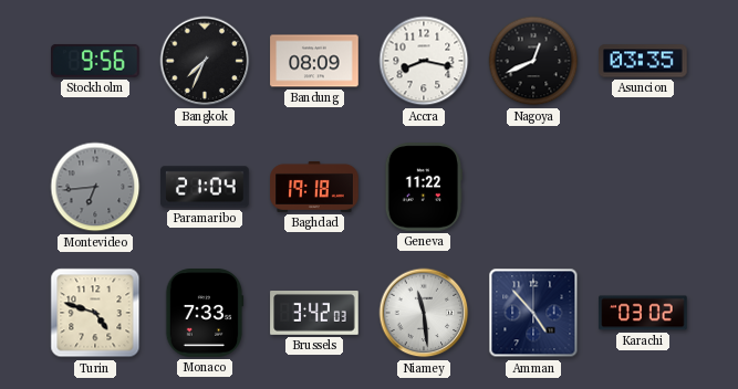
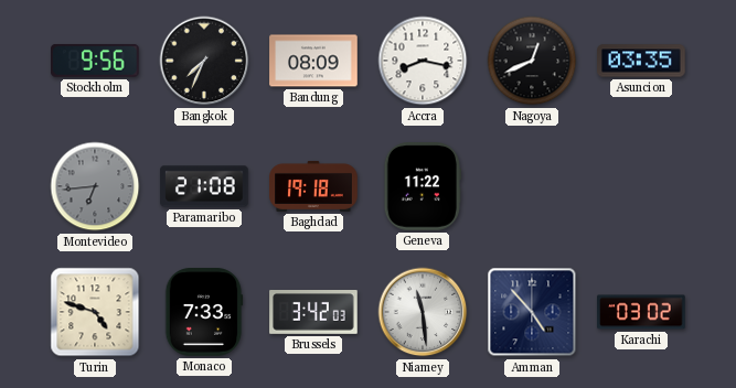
Paramaribo: 21:04 -> 21:08
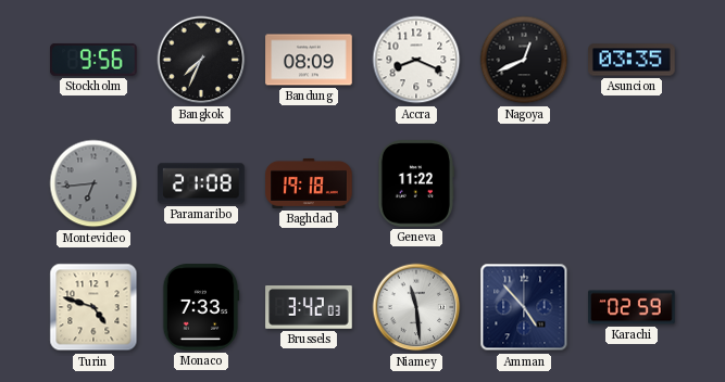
Accra: 8:17 -> 8:19
Karachi: 03:02 -> 02:59
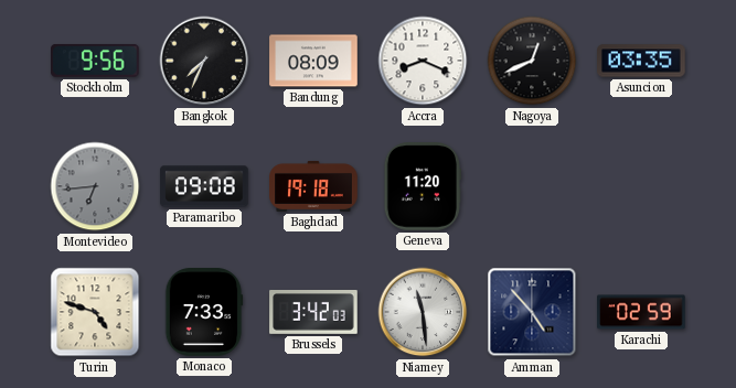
Paramaribo: 21:08 -> 09:08
Geneva: 11:22 -> 11:20
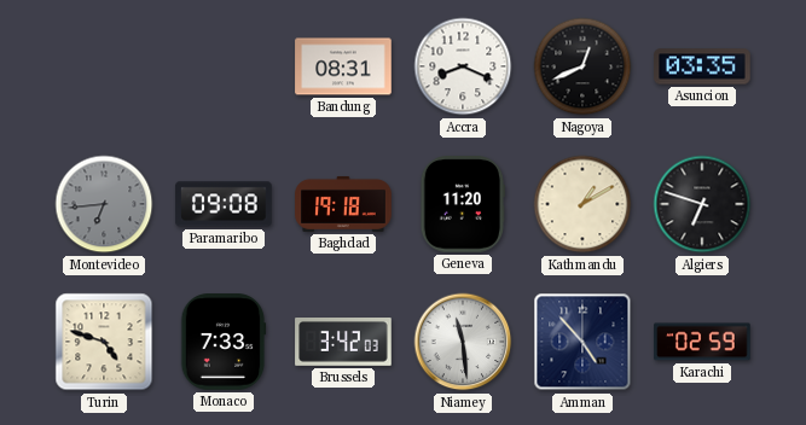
Stockholm: 9:56 -> none
Bangkok: 7:34 -> none
Bandung: 08:09 -> 08:31
Kathmandu: none -> 1:10
Algiers: none -> 6:48
